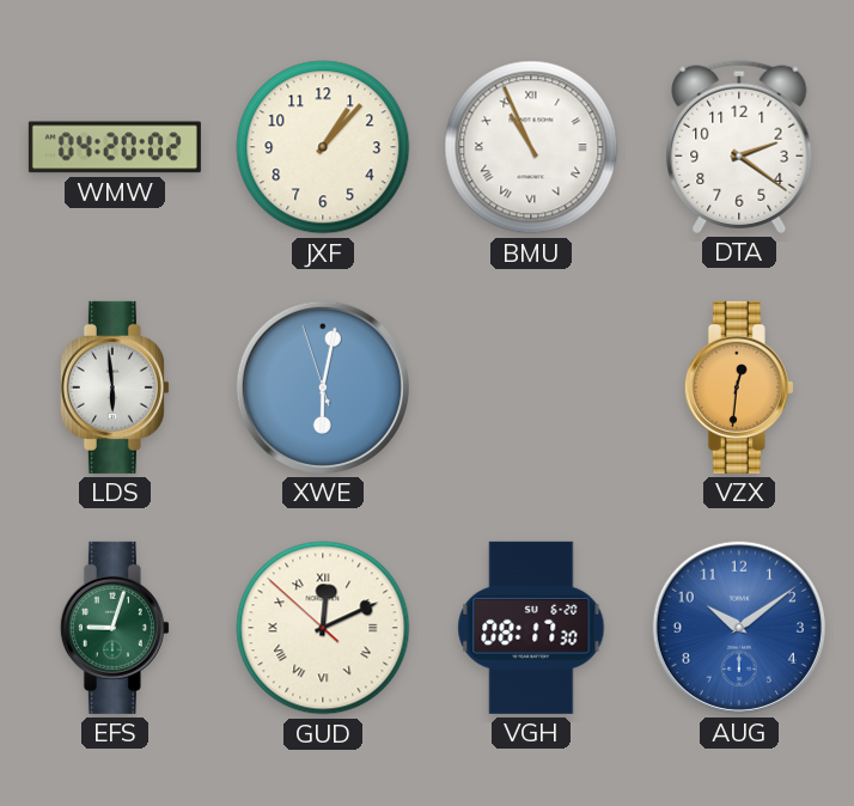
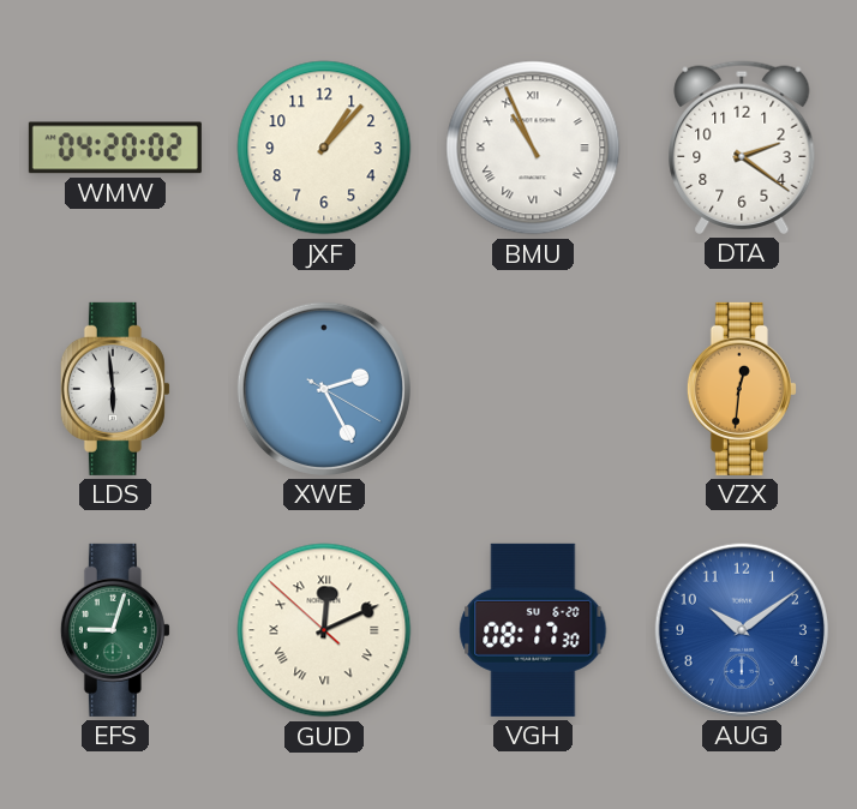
XWE: 6:01 -> 2:25
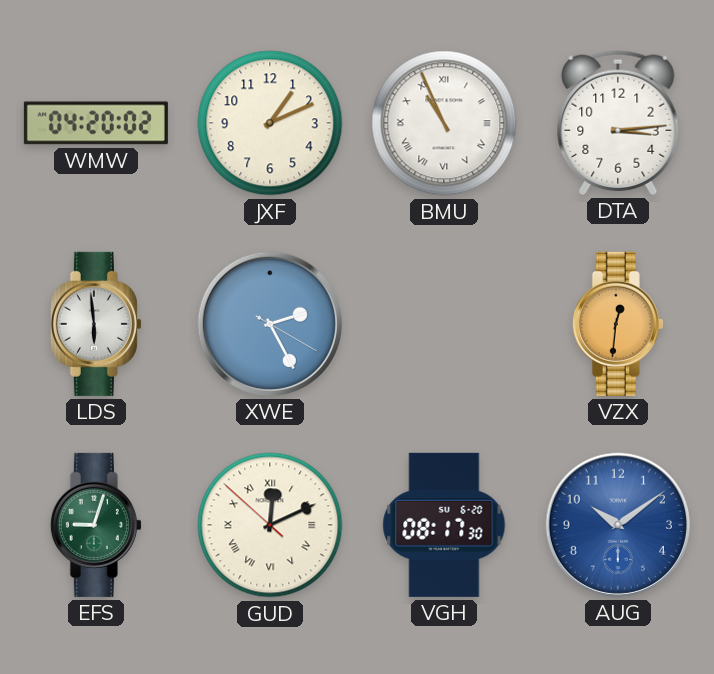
JXF: 1:07 -> 1:11
DTA: 2:21 -> 3:14
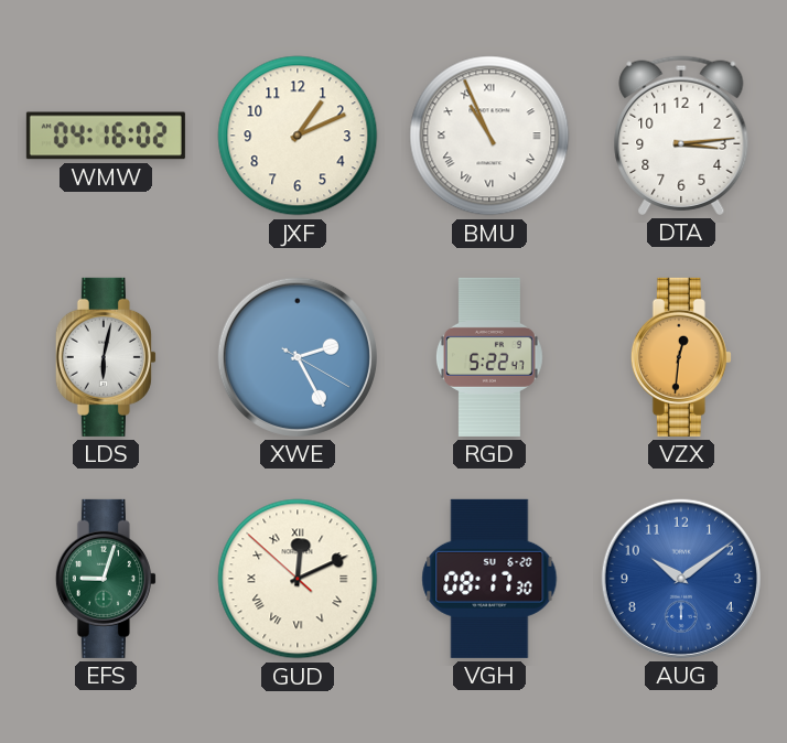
WMW: 04:20 -> 04:16
LDS: 5:59 -> 6:02
RGD: none -> 5:22
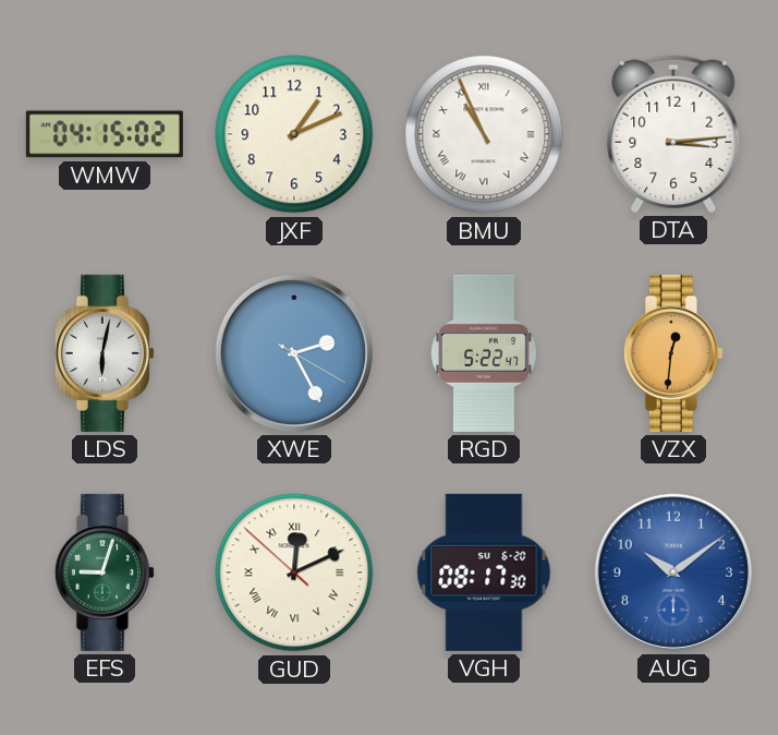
WMW: 04:16 -> 04:15
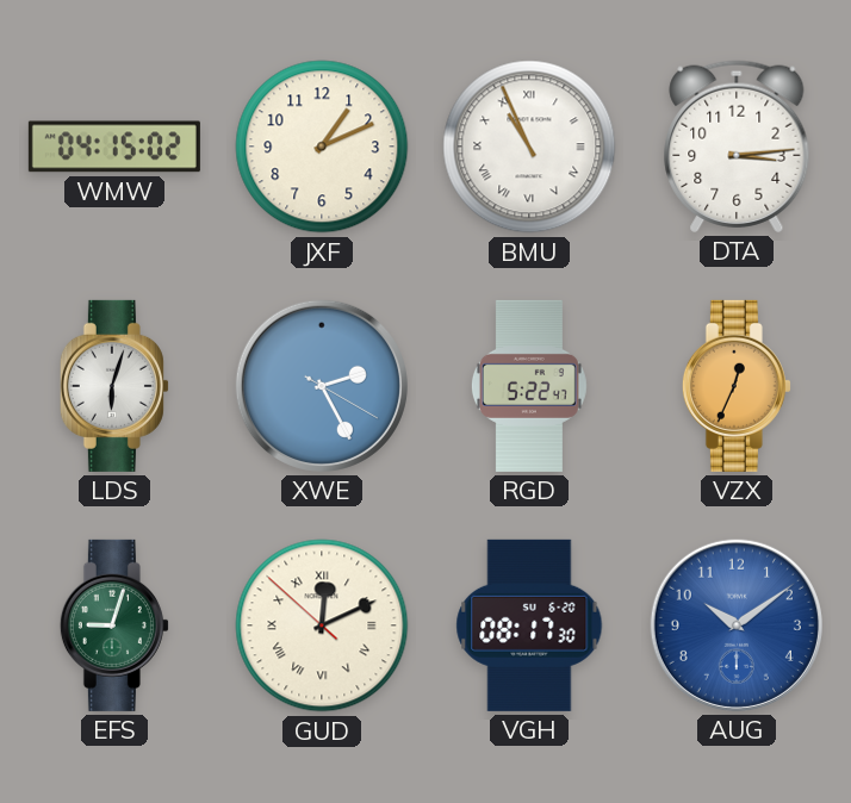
LDS: 6:02 -> 6:03
VZX: 12:31 -> 12:34
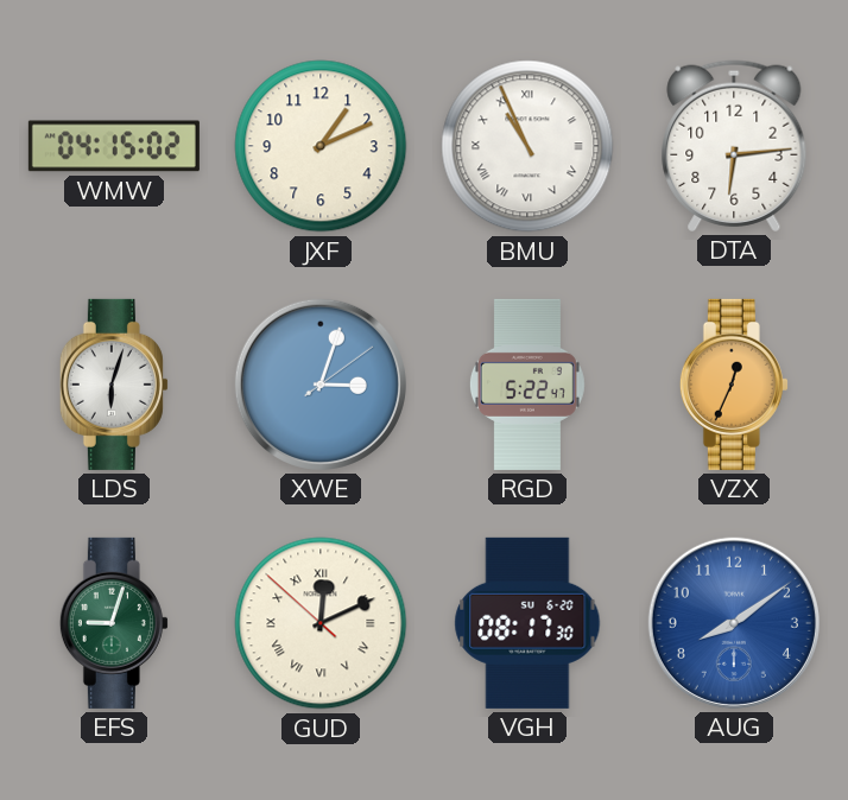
DTA: 3:14 -> 6:14
XWE: 2:25 -> 3:03
AUG: 10:09 -> 8:09
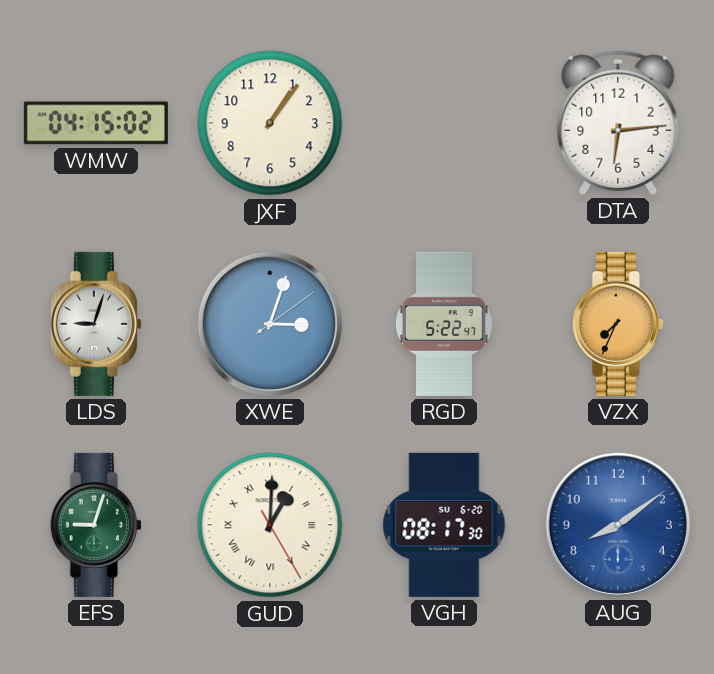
JXF: 1:11 -> 1:06
BMU: 10:56 -> none
LDS: 6:03 -> 9:03
VZX: 12:34 -> 7:34
GUD: 12:10 -> 1:00
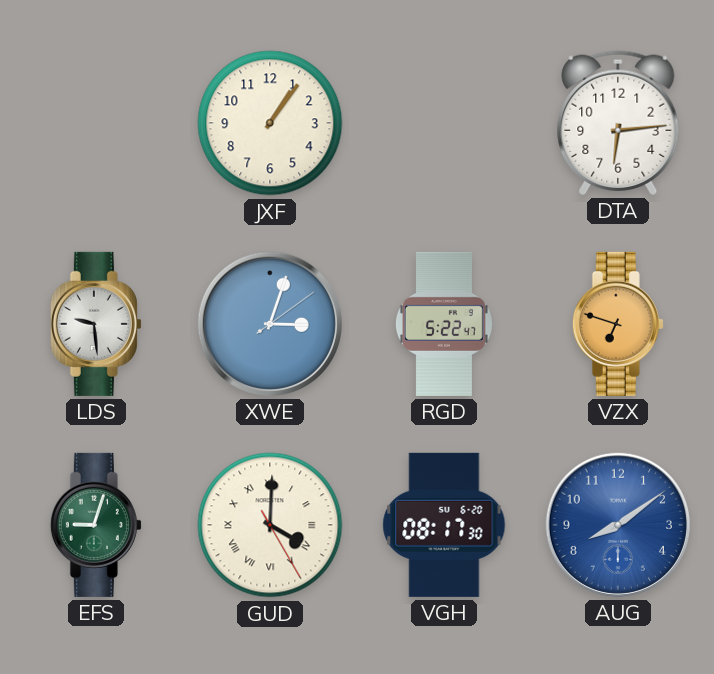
WMW: 04:15 -> none
LDS: 9:03 -> 9:29
VZX: 7:34 -> 6:48
GUD: 1:00 -> 4:00
